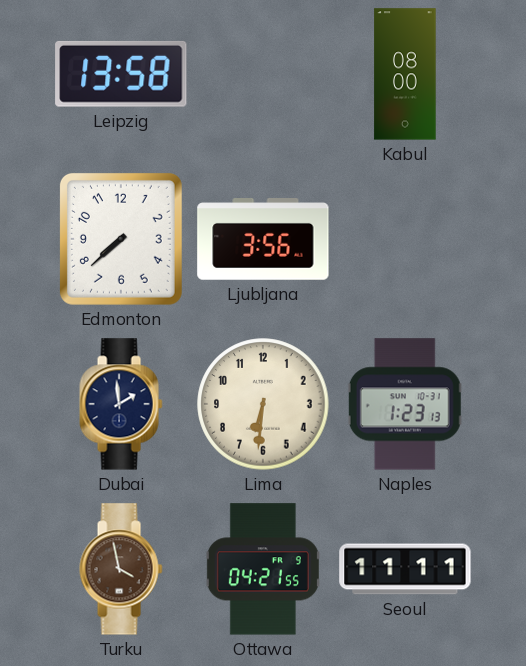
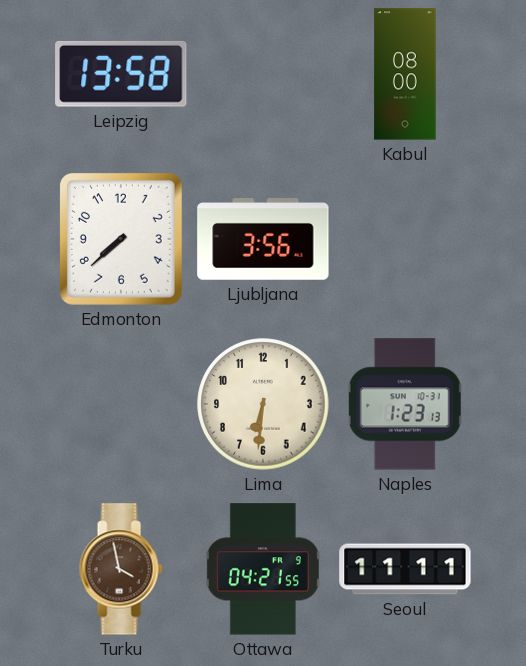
Dubai: 1:59 -> none
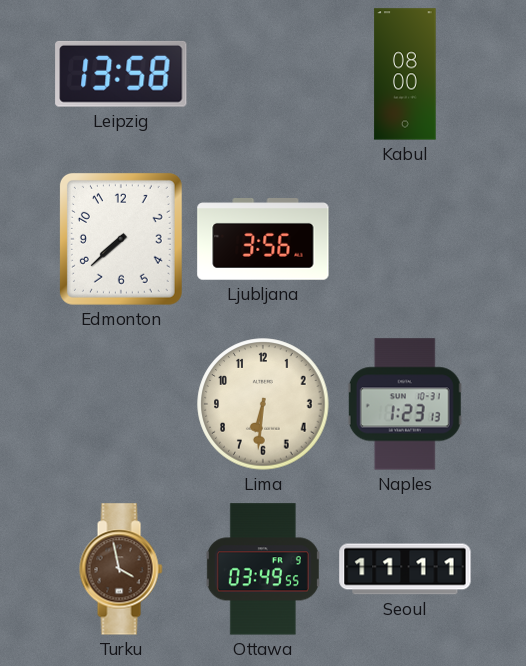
Ottawa: 04:21 -> 03:49
